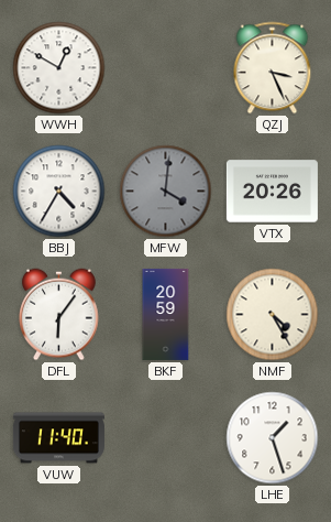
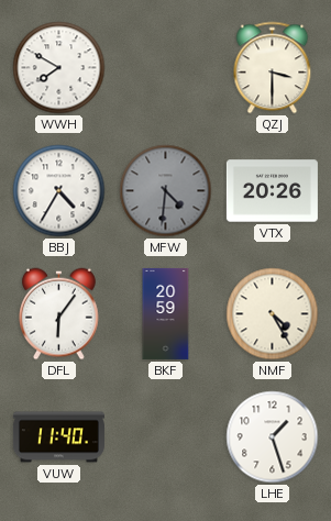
WWH: 12:50 -> 7:50
QZJ: 3:26 -> 3:30
MFW: 4:01 -> 4:31
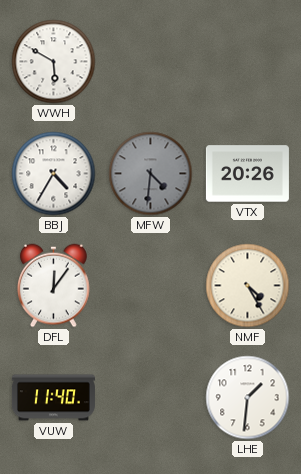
WWH: 7:50 -> 5:50
QZJ: 3:30 -> none
DFL: 6:06 -> 12:06
BKF: 20:59 -> none
LHE: 1:27 -> 1:31
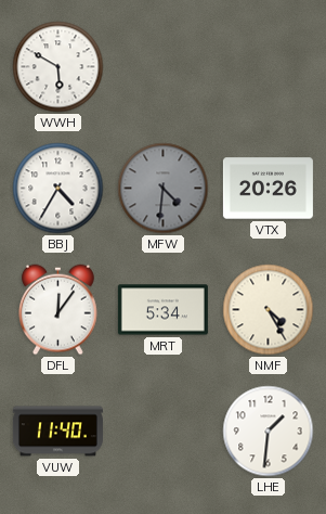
MRT: none -> 5:34
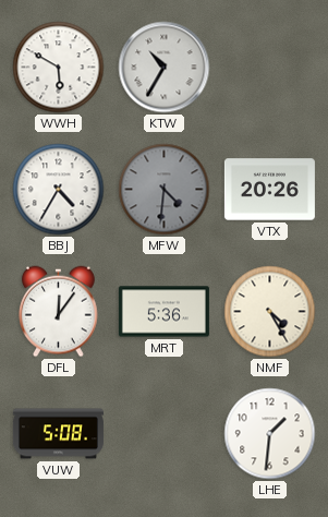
KTW: none -> 10:35
MRT: 5:34 -> 5:36
VUW: 11:40 -> 5:08
